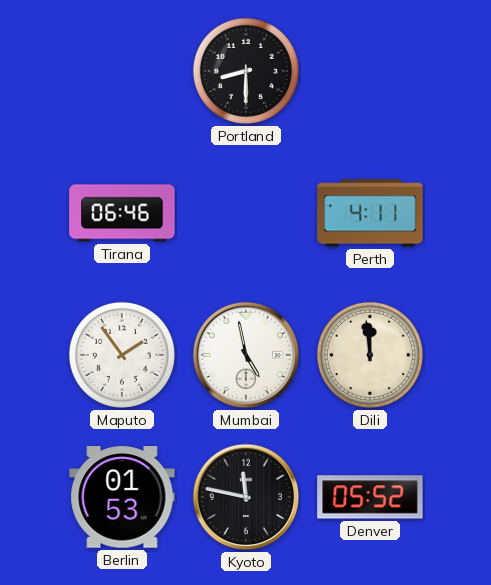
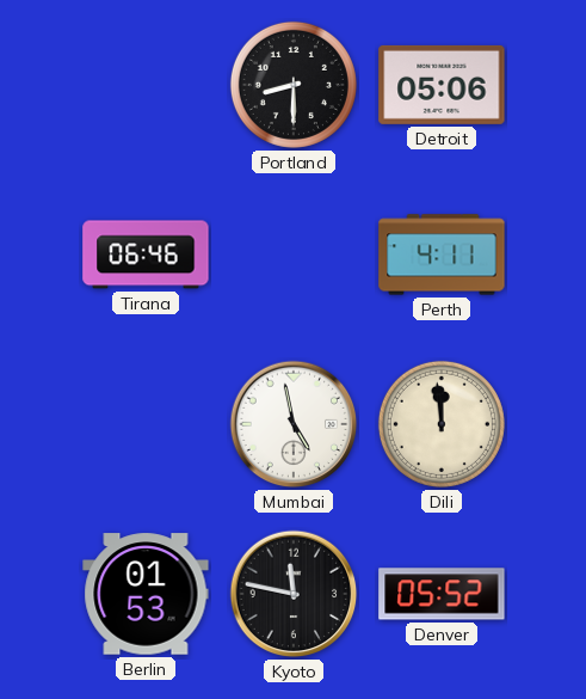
Detroit: none -> 05:06
Maputo: 1:54 -> none
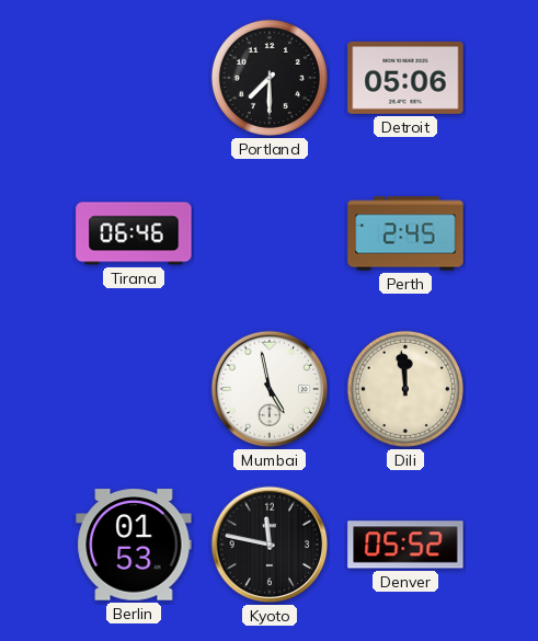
Portland: 8:30 -> 7:30
Perth: 4:11 -> 2:45
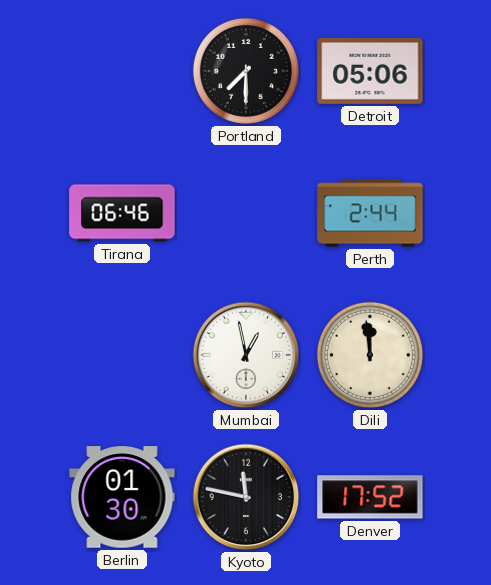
Perth: 2:45 -> 2:44
Mumbai: 4:58 -> 12:58
Berlin: 01:53 -> 01:30
Denver: 05:52 -> 17:52
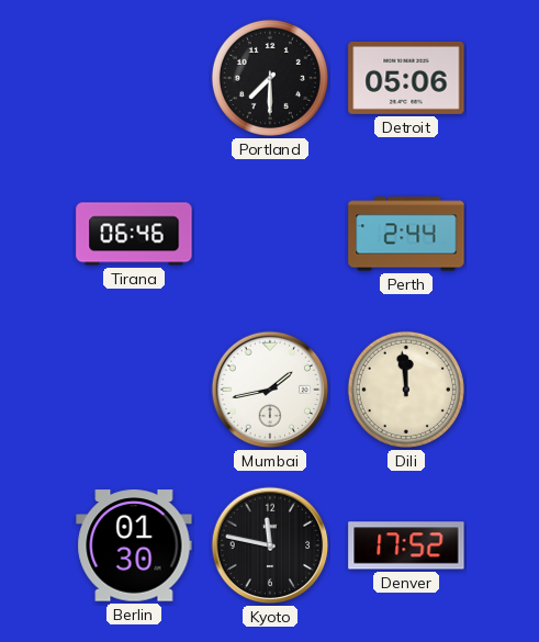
Mumbai: 12:58 -> 1:43
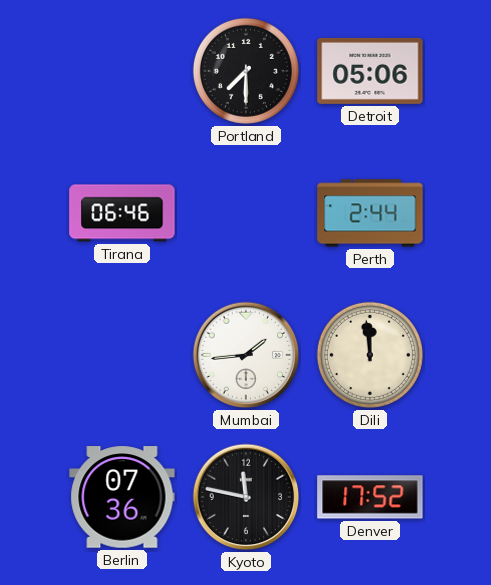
Mumbai: 1:43 -> 1:44
Berlin: 01:30 -> 07:36
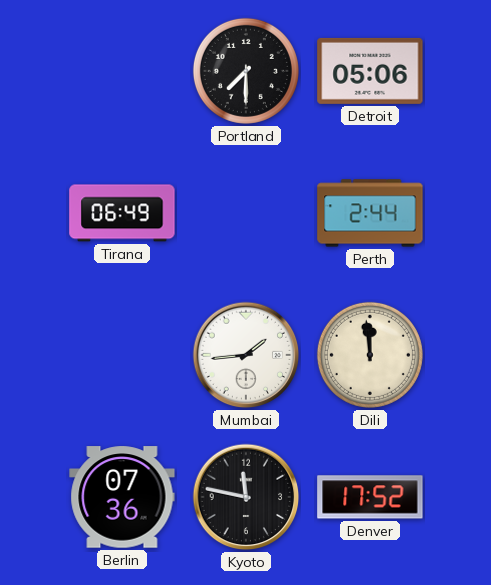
Tirana: 06:46 -> 06:49
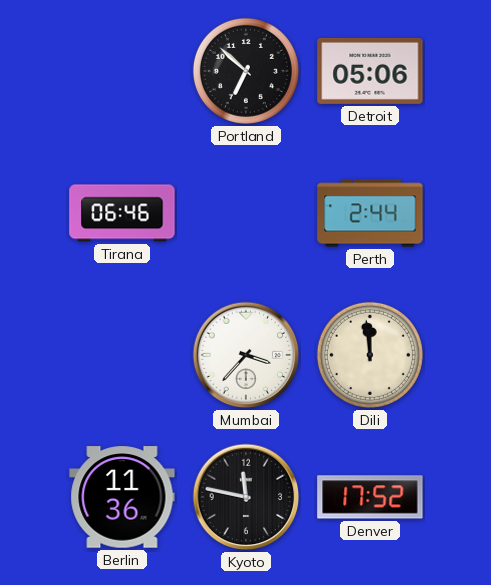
Portland: 7:30 -> 6:52
Tirana: 06:49 -> 06:46
Mumbai: 1:44 -> 3:37
Berlin: 07:36 -> 11:36
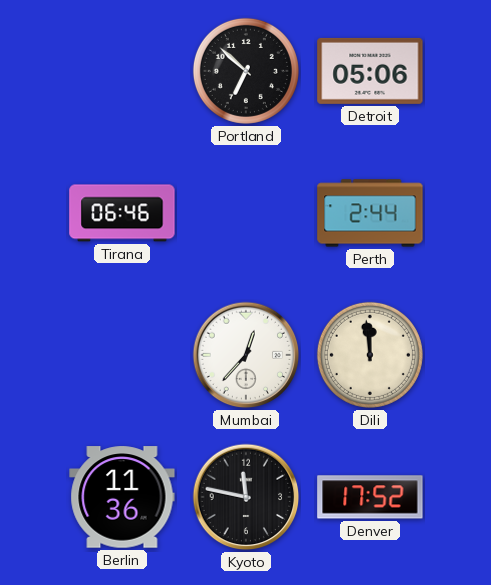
Mumbai: 3:37 -> 12:37
